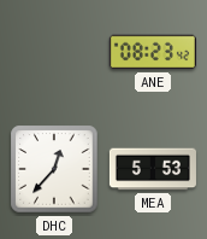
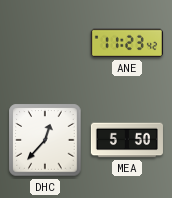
ANE: 08:23 -> 11:23
MEA: 5:53 -> 5:50
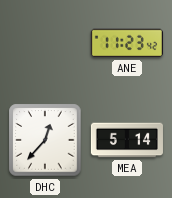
MEA: 5:50 -> 5:14
